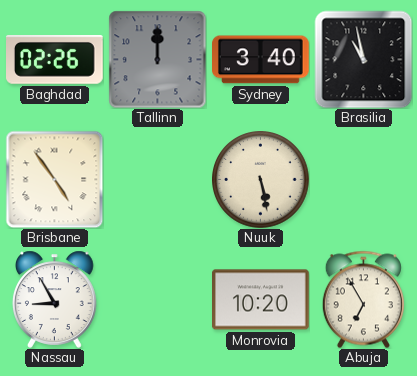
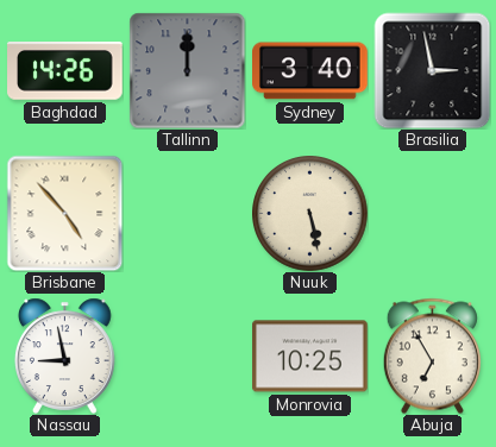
Baghdad: 02:26 -> 14:26
Brasilia: 10:58 -> 2:58
Brisbane: 4:54 -> 4:53
Nassau: 8:55 -> 8:58
Monrovia: 10:20 -> 10:25
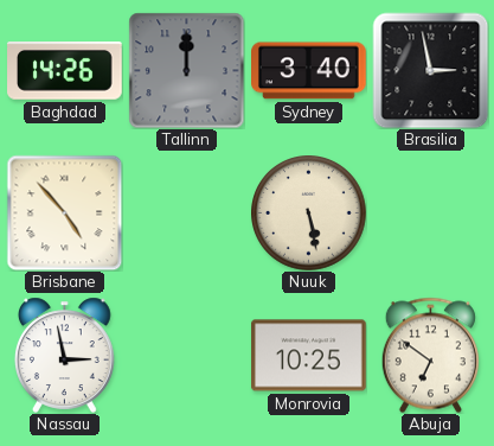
Nassau: 8:58 -> 2:58
Abuja: 6:55 -> 6:51
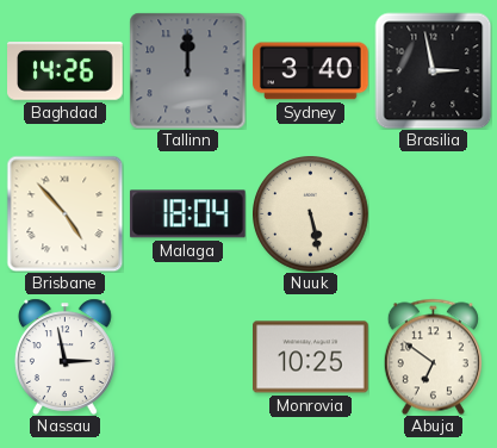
Malaga: none -> 18:04
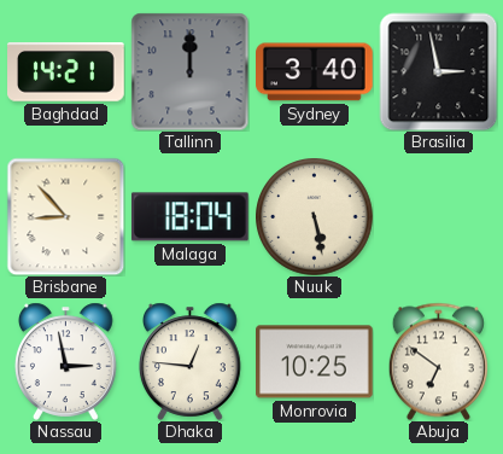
Baghdad: 14:26 -> 14:21
Brisbane: 4:53 -> 8:53
Dhaka: none -> 12:46
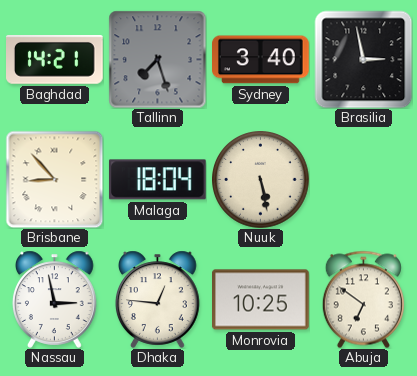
Tallinn: 12:00 -> 7:27
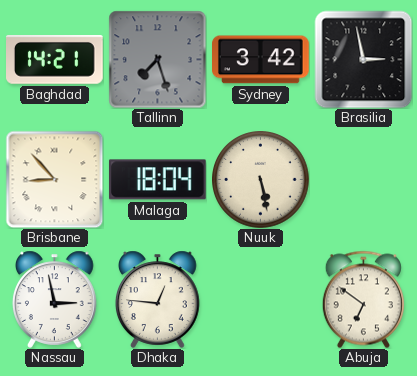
Sydney: 3:40 -> 3:42
Monrovia: 10:25 -> none
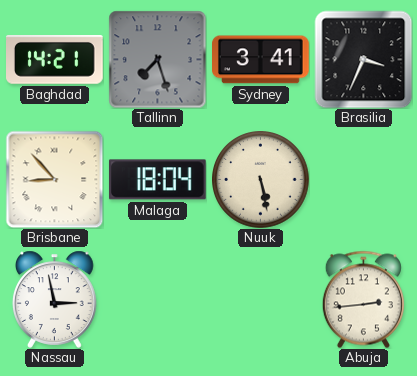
Sydney: 3:42 -> 3:41
Brasilia: 2:58 -> 3:34
Dhaka: 12:46 -> none
Abuja: 6:51 -> 2:44
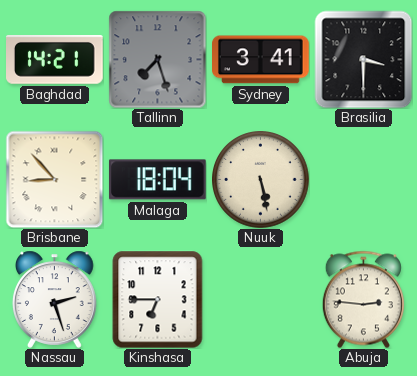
Brasilia: 3:34 -> 3:30
Nassau: 2:58 -> 2:27
Kinshasa: none -> 6:45
Abuja: 2:44 -> 2:46
